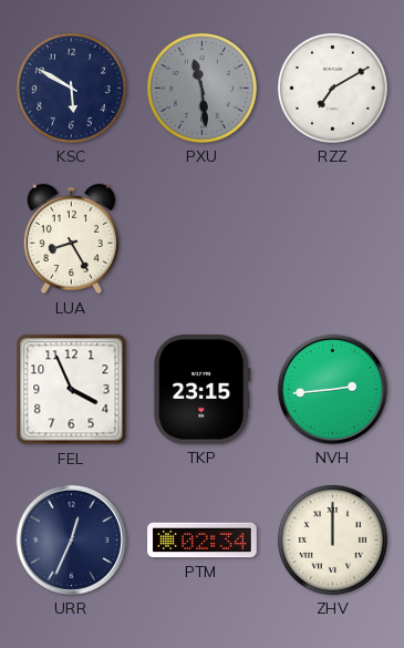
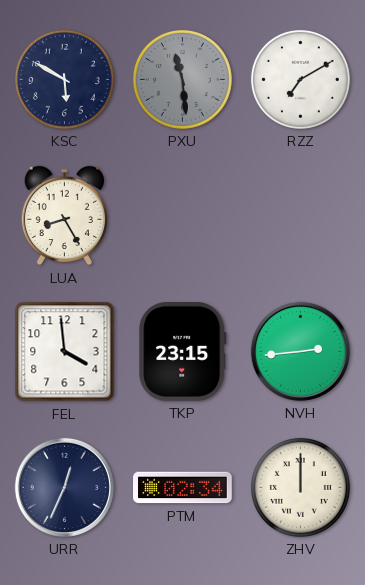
FEL: 3:56 -> 3:59
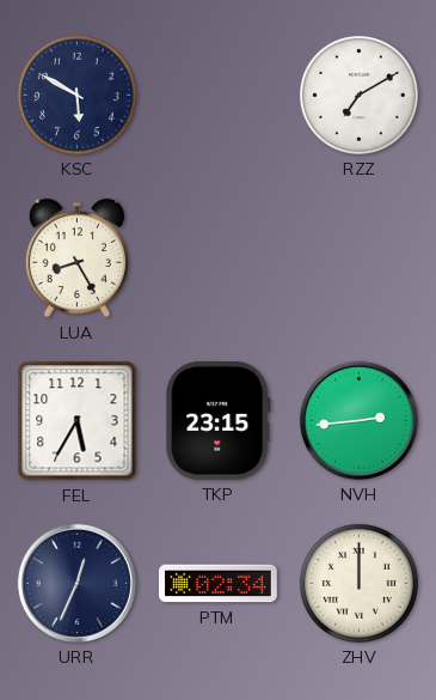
PXU: 11:29 -> none
FEL: 3:59 -> 5:35
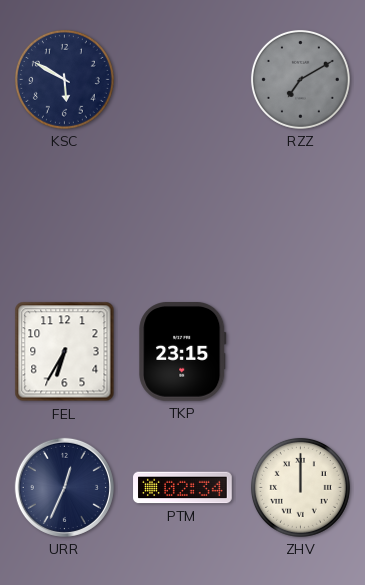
RZZ dial: white -> grey
LUA: 8:25 -> none
FEL: 5:35 -> 6:35
NVH: 2:44 -> none
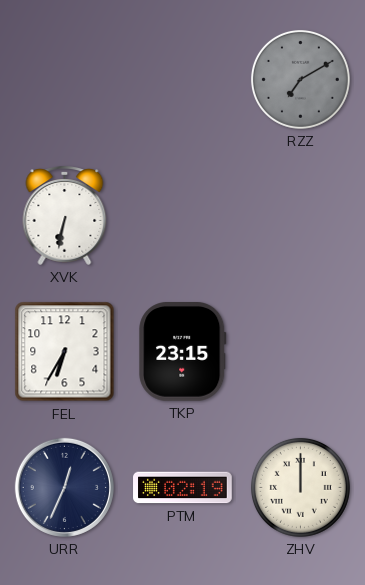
KSC: 5:50 -> none
XVK: none -> 6:32
PTM: 02:34 -> 02:19
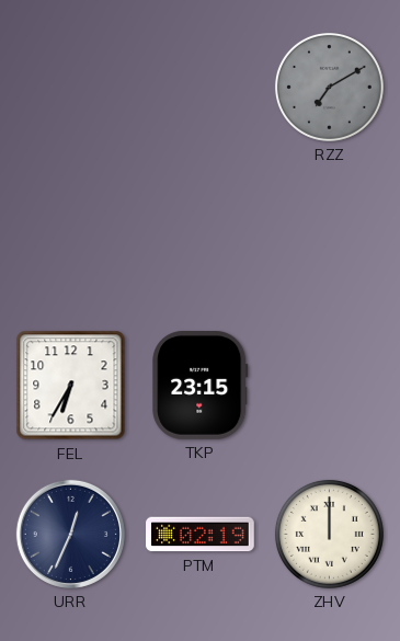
XVK: 6:32 -> none
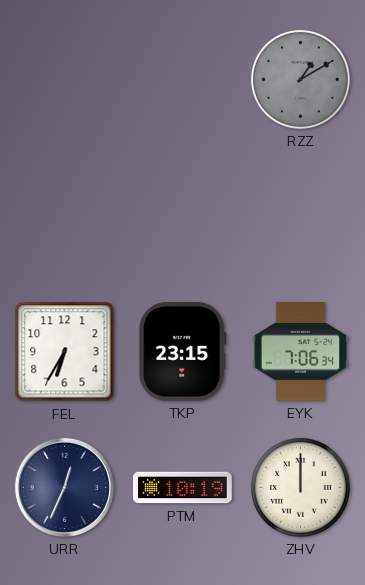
RZZ: 7:10 -> 1:10
EYK: none -> 7:06
PTM: 02:19 -> 10:19
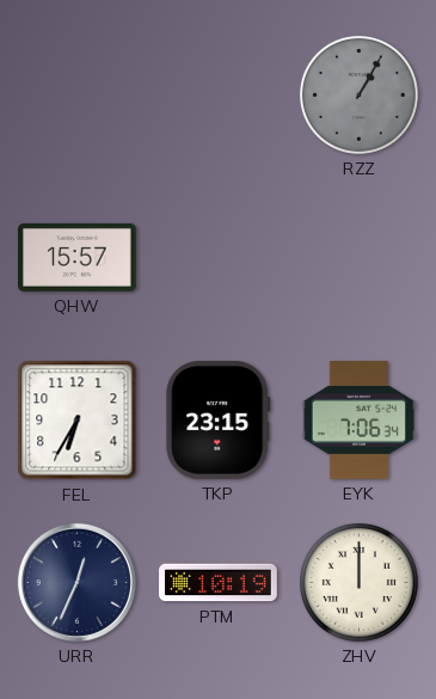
RZZ: 1:10 -> 1:05
QHW: none -> 15:57
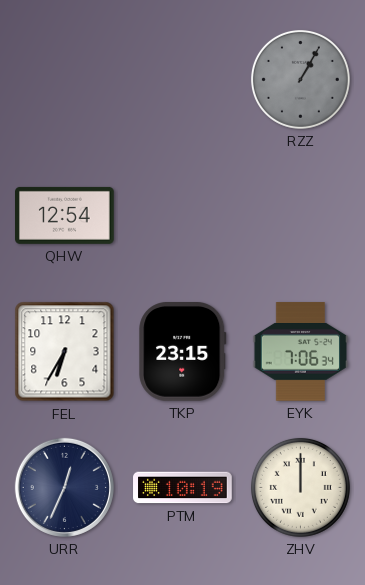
QHW: 15:57 -> 12:54
